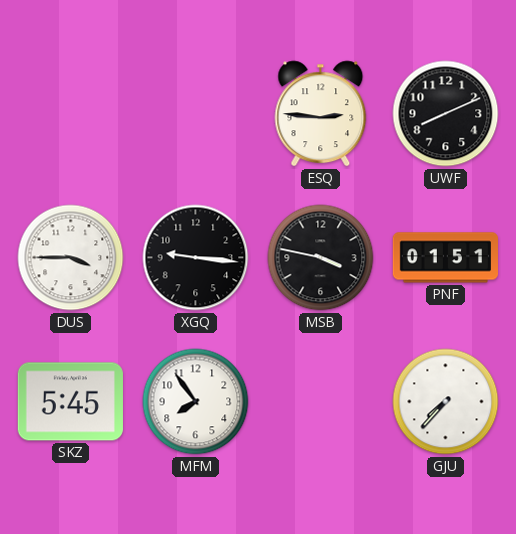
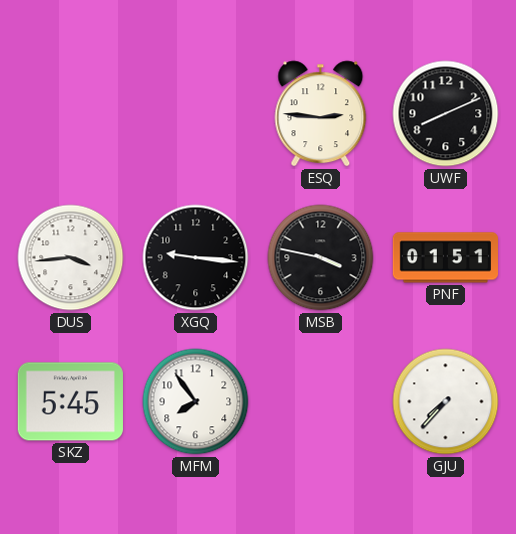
DUS: 3:45 -> 3:44
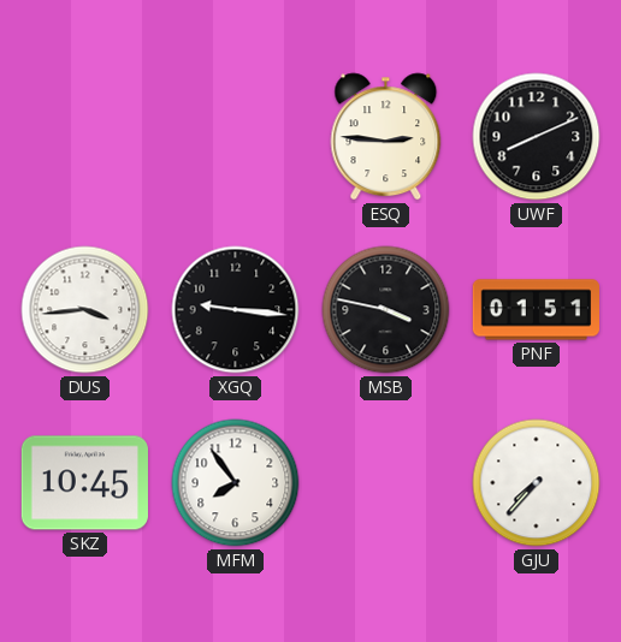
SKZ: 5:45 -> 10:45
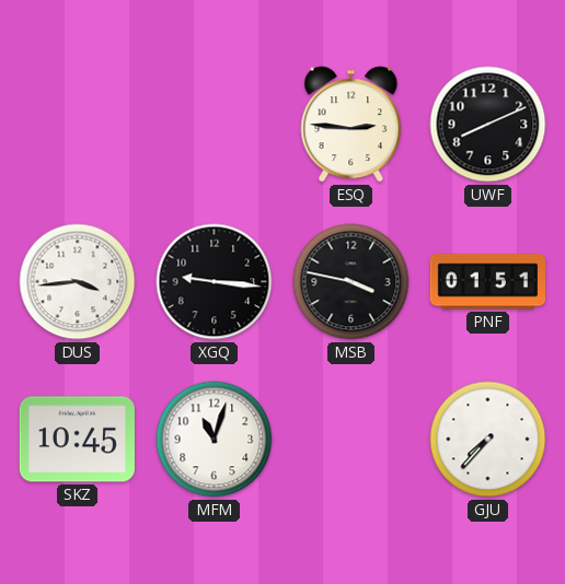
MFM: 7:54 -> 11:03
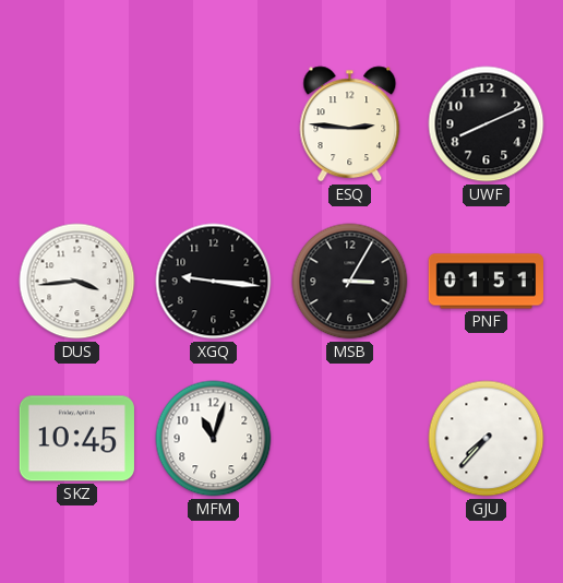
MSB: 3:47 -> 3:05
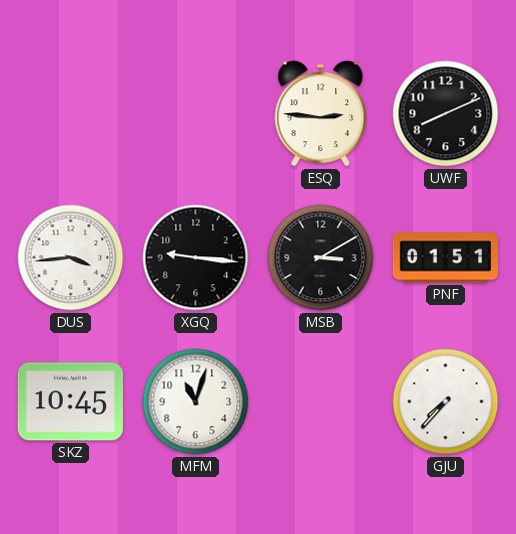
MSB: 3:05 -> 3:10
